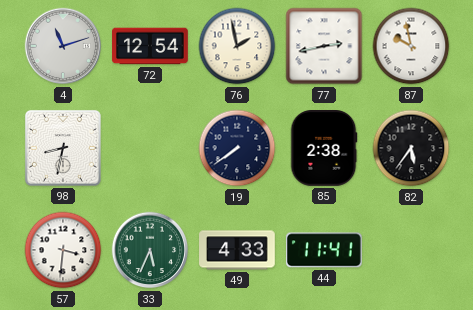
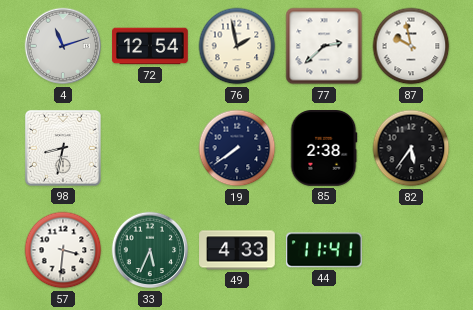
77: 2:43 -> 2:38
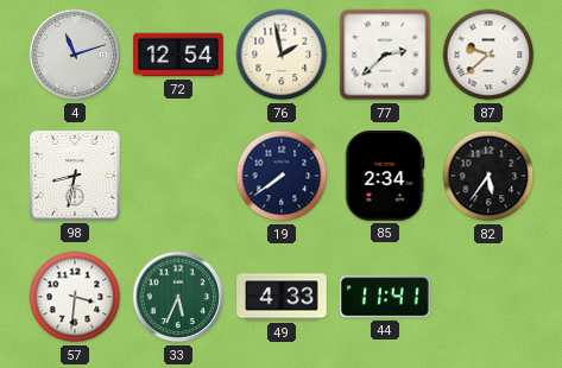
87: 9:58 -> 9:38
85: 2:38 -> 2:34
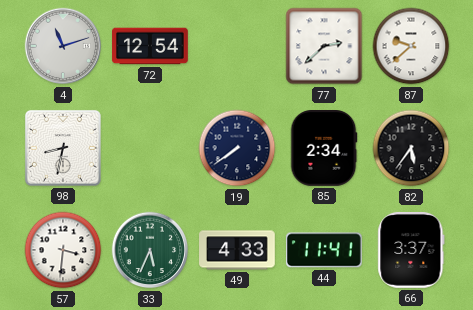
76: 1:58 -> none
66: none -> 3:37
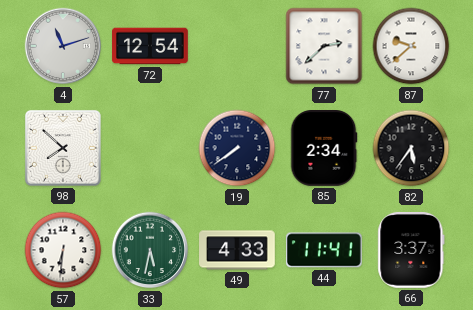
98: 8:32 -> 7:52
57: 3:31 -> 6:31
33: 5:34 -> 5:32
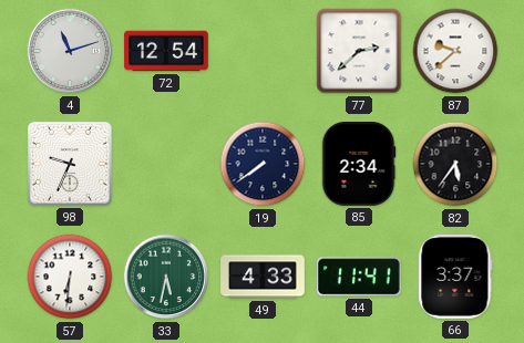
98: 7:52 -> 9:34
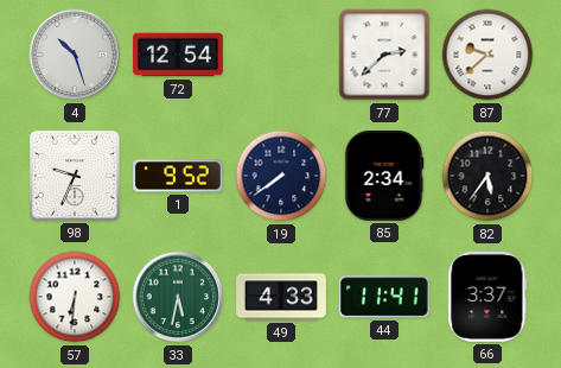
4: 11:12 -> 10:27
1: none -> 9:52
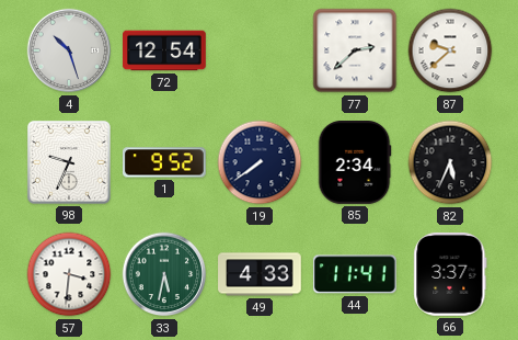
82: 5:36 -> 5:34
57: 6:31 -> 3:31
